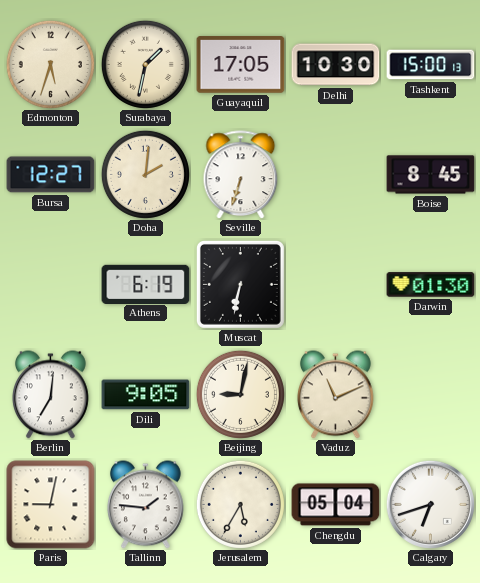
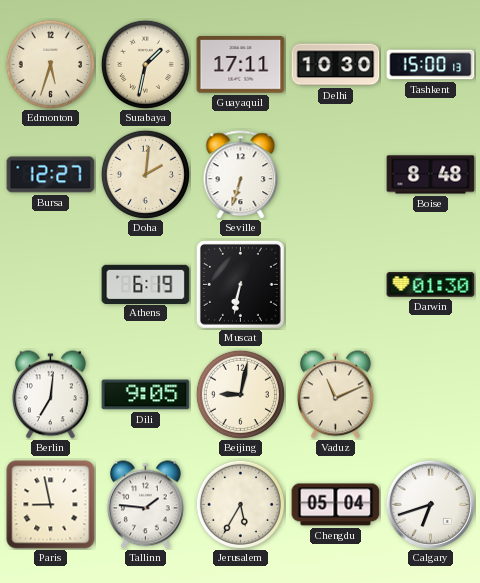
Guayaquil: 17:05 -> 17:11
Boise: 8:45 -> 8:48
Paris: 9:02 -> 8:58
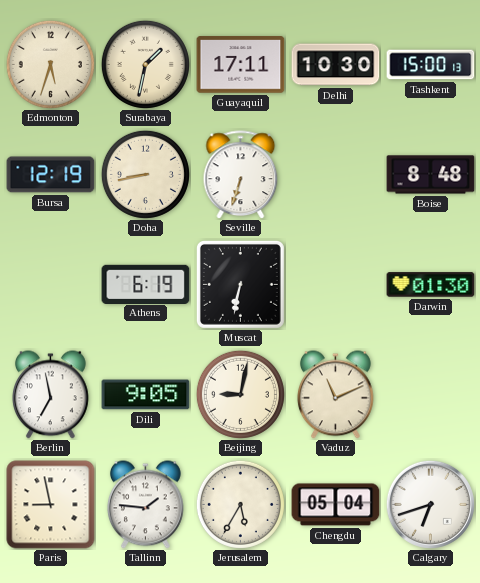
Bursa: 12:27 -> 12:19
Doha: 2:01 -> 8:43
Berlin: 7:01 -> 6:58
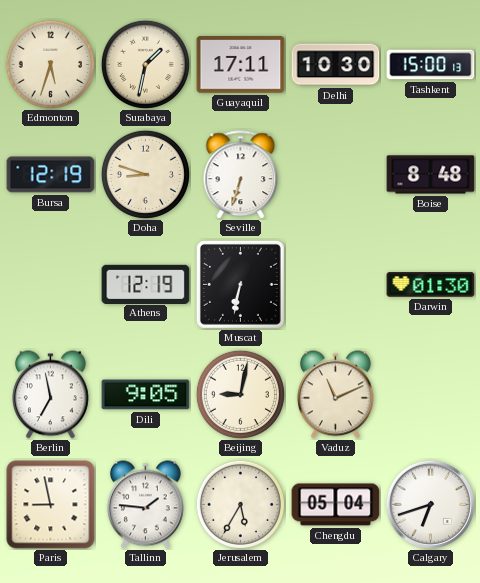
Doha: 8:43 -> 8:48
Athens: 6:19 -> 12:19
